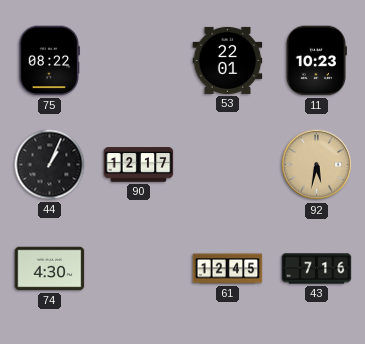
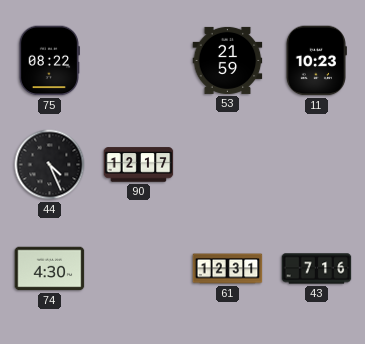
53: 22:01 -> 21:59
44: 1:04 -> 4:26
92: 5:32 -> none
61: 12:45 -> 12:31
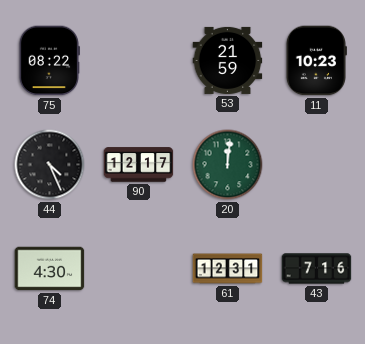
20: none -> 12:01
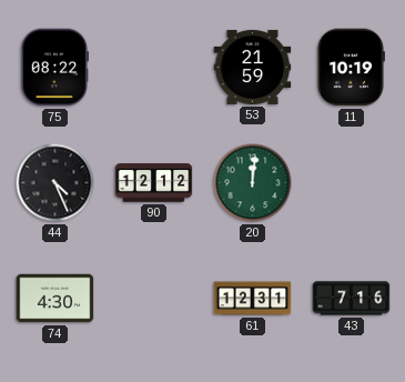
11: 10:23 -> 10:19
90: 12:17 -> 12:12
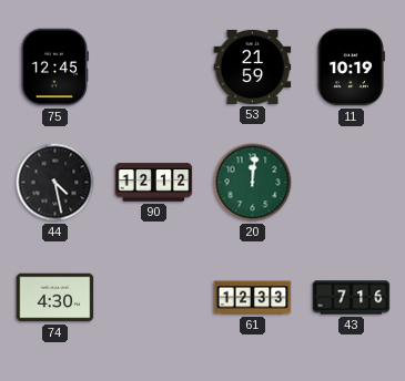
75: 08:22 -> 12:45
44: 4:26 -> 4:28
61: 12:31 -> 12:33
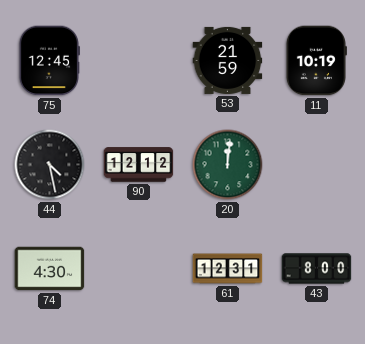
61: 12:33 -> 12:31
43: 7:16 -> 8:00
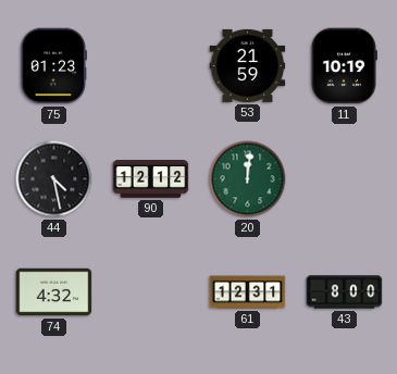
75: 12:45 -> 01:23
74: 4:30 -> 4:32
